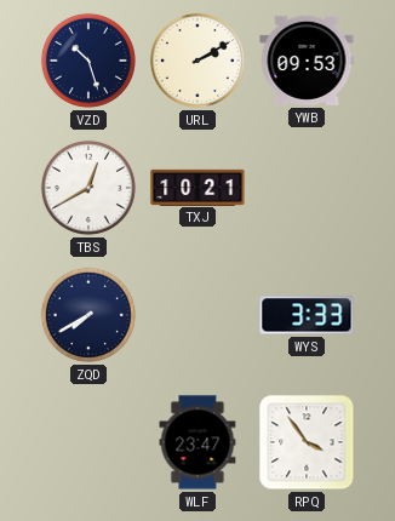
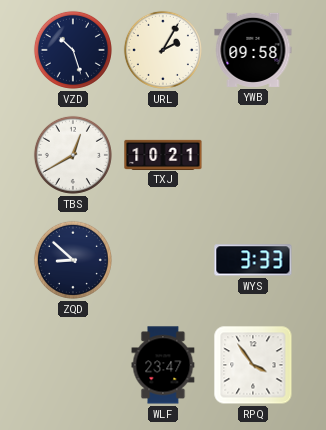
URL: 2:10 -> 2:05
YWB: 09:53 -> 09:58
ZQD: 7:40 -> 8:52
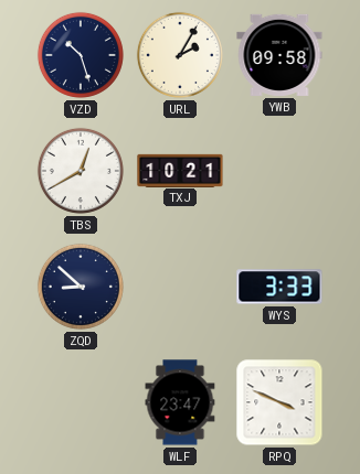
RPQ: 3:54 -> 3:49
